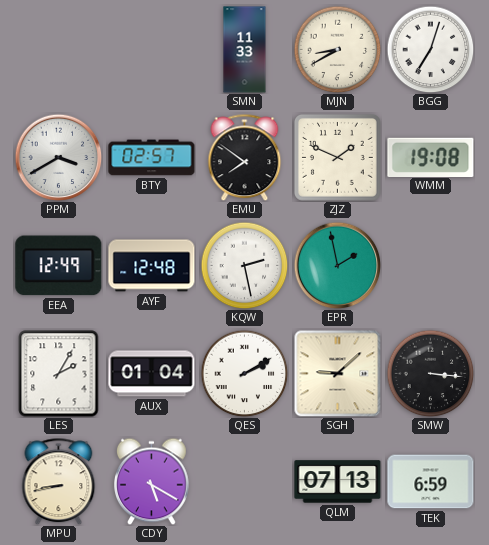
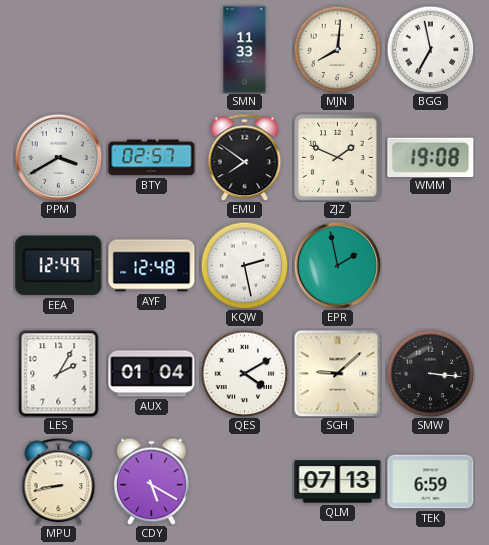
MJN: 8:40 -> 8:01
BGG: 7:03 -> 6:58
QES: 2:10 -> 4:10
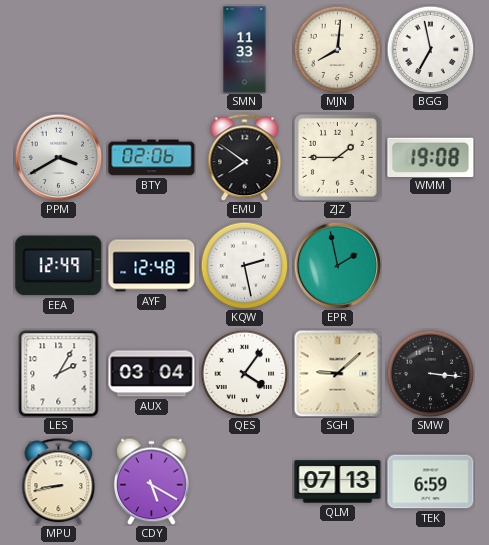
BTY: 02:57 -> 02:06
ZJZ: 1:49 -> 1:45
AUX: 01:04 -> 03:04
QES: 4:10 -> 4:06
